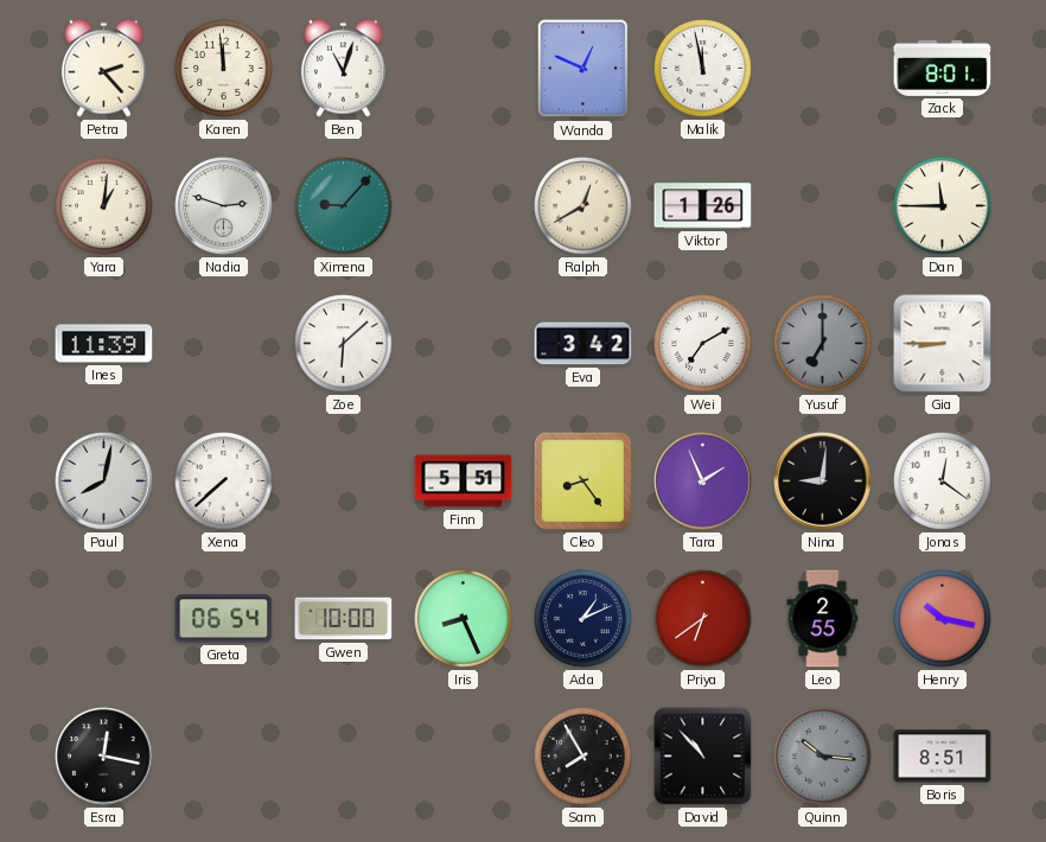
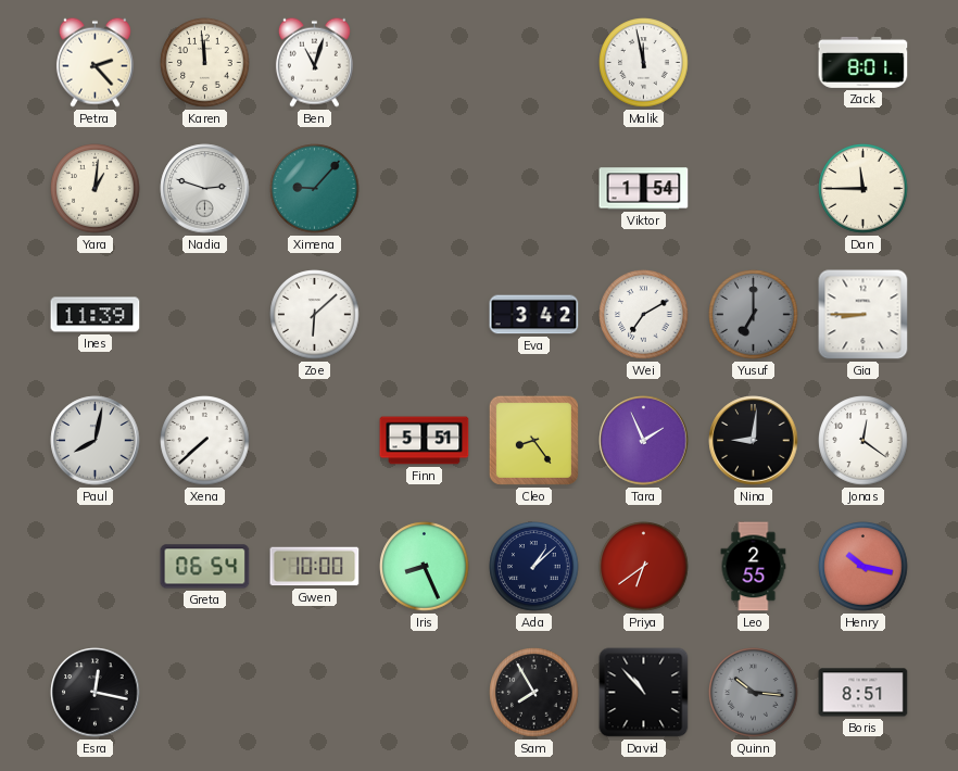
Wanda: 12:49 -> none
Ralph: 12:40 -> none
Viktor: 1:26 -> 1:54
Ada: 1:11 -> 1:08
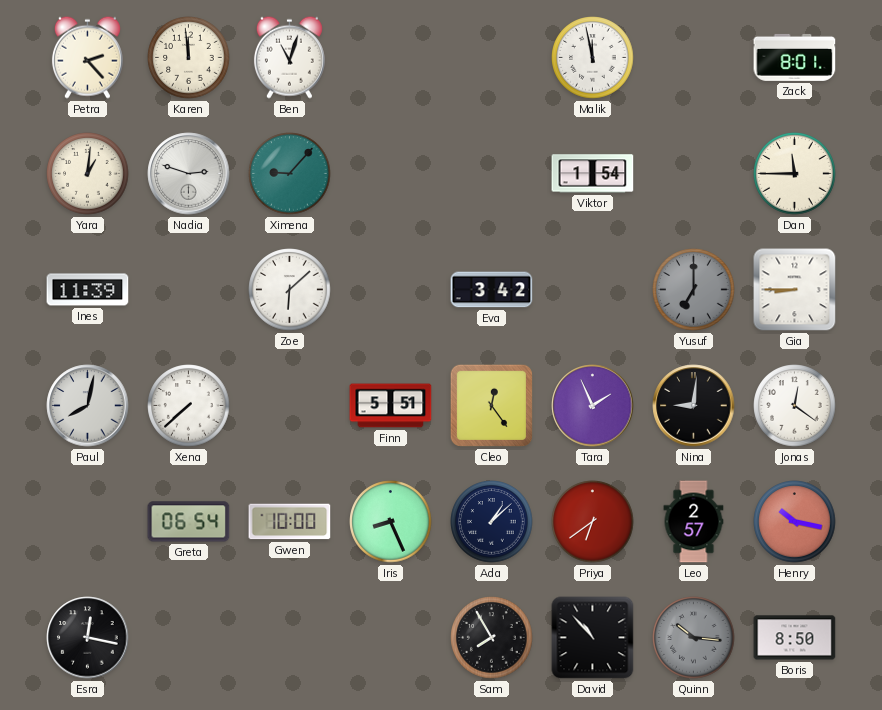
Wei: 7:10 -> none
Cleo: 8:24 -> 12:24
Leo: 2:55 -> 2:57
Boris: 8:51 -> 8:50
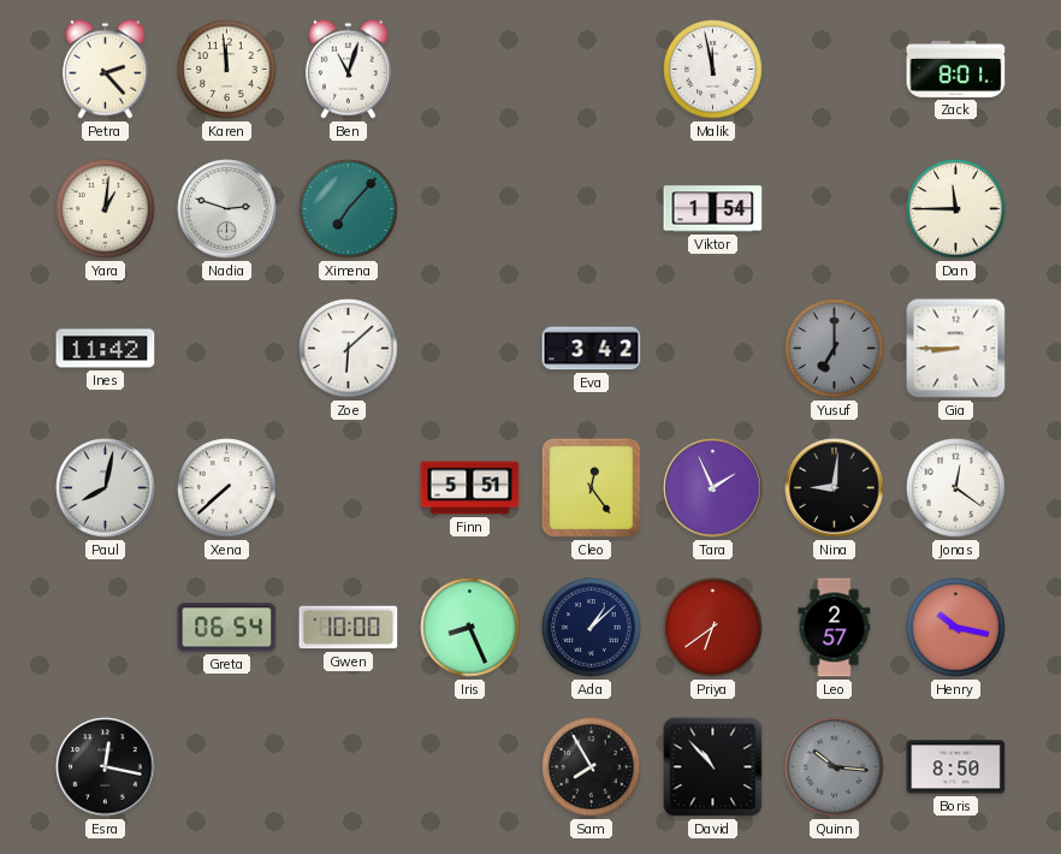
Ximena: 9:07 -> 7:07
Ines: 11:39 -> 11:42
